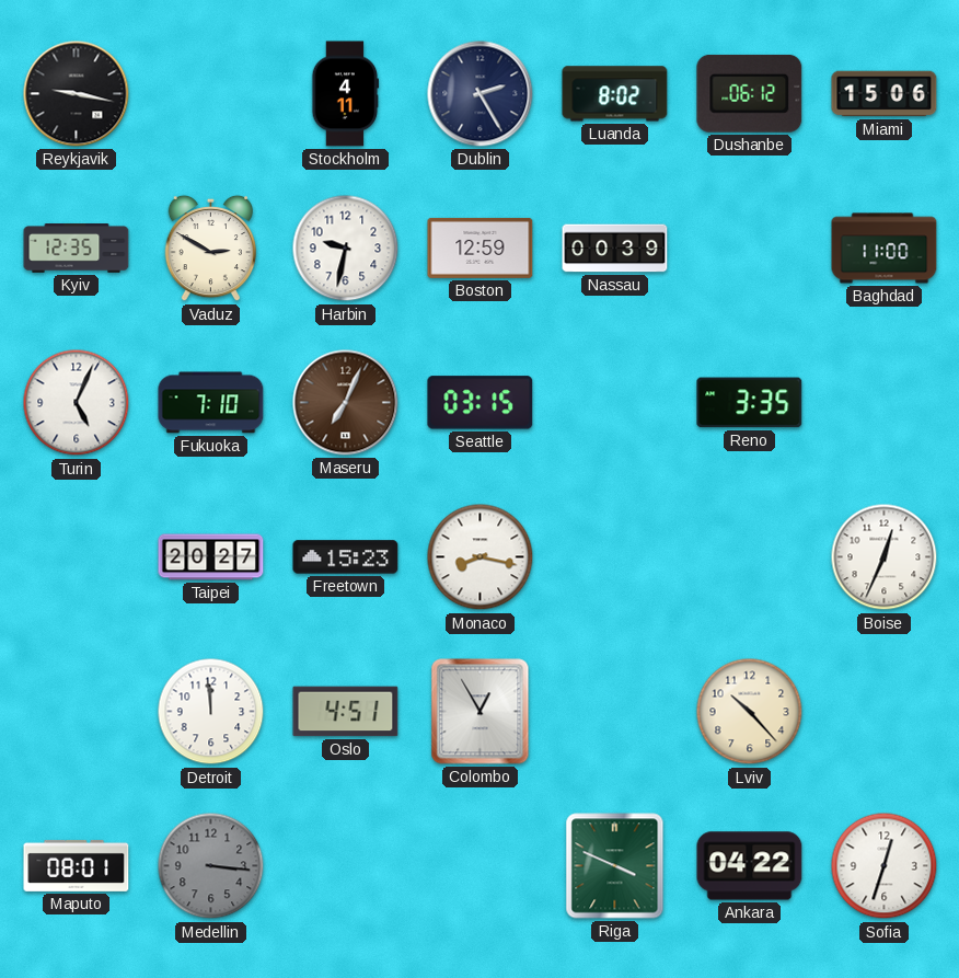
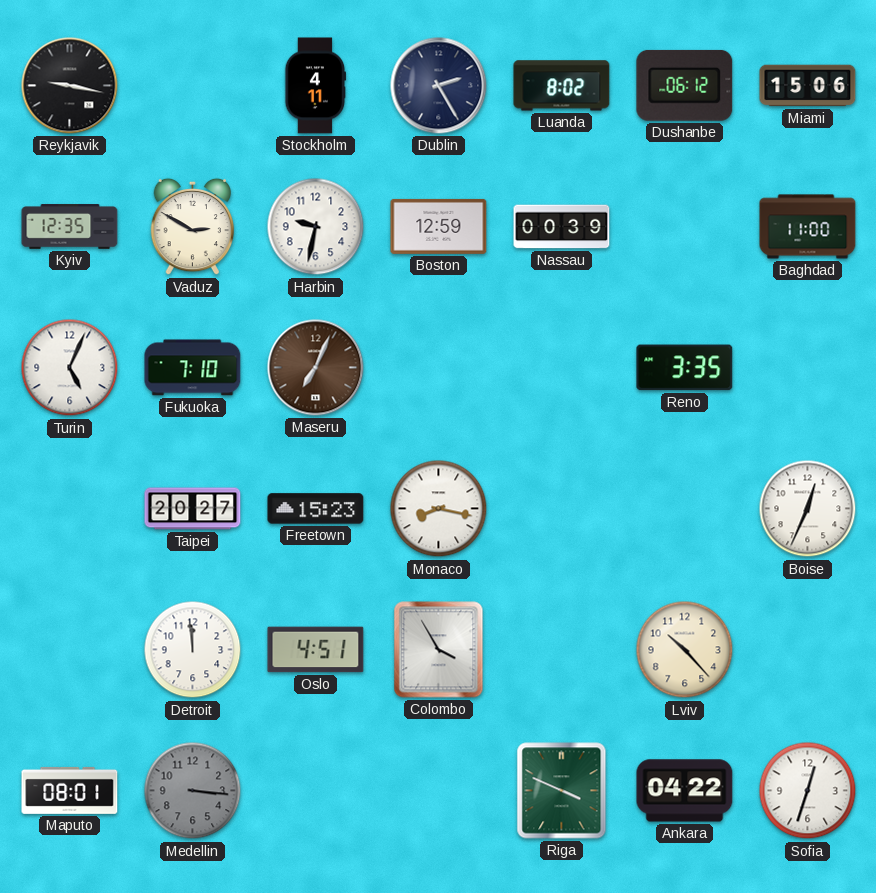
Seattle: 03:15 -> none
Colombo: 12:55 -> 3:55
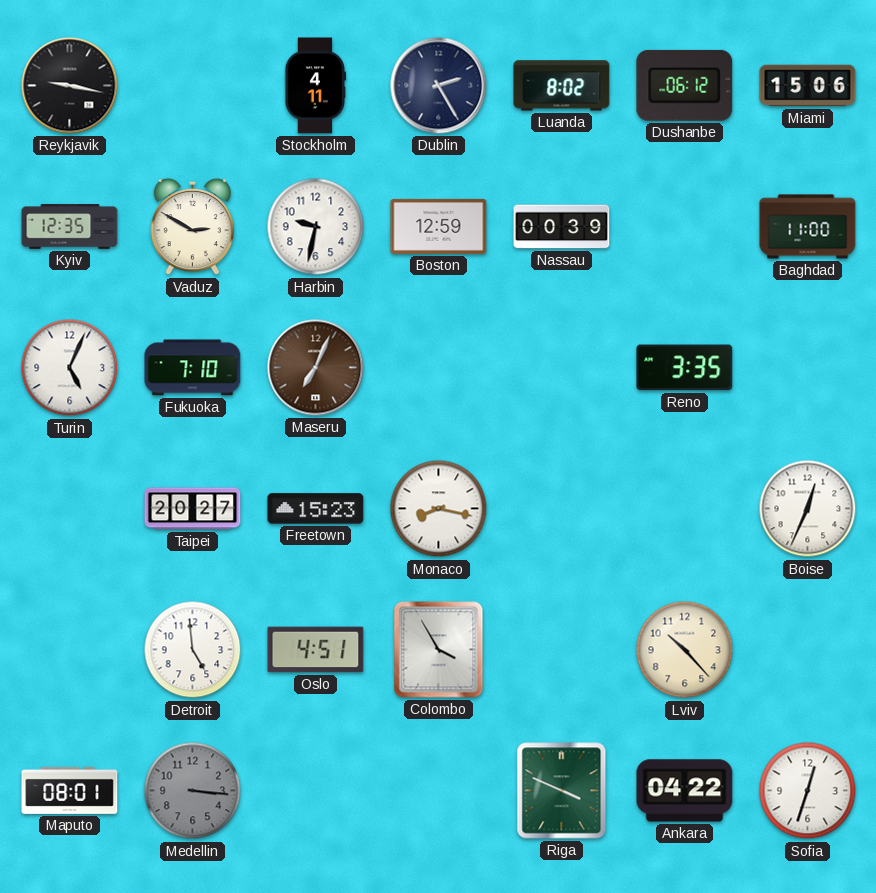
Detroit: 11:59 -> 4:59
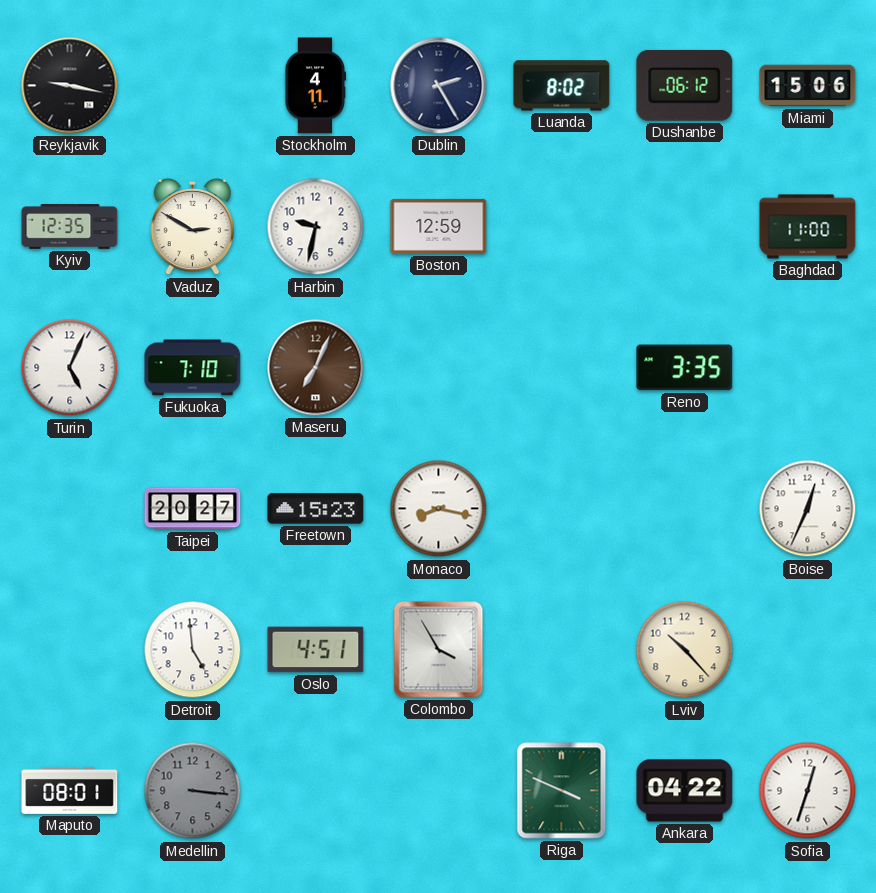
Nassau: 00:39 -> none
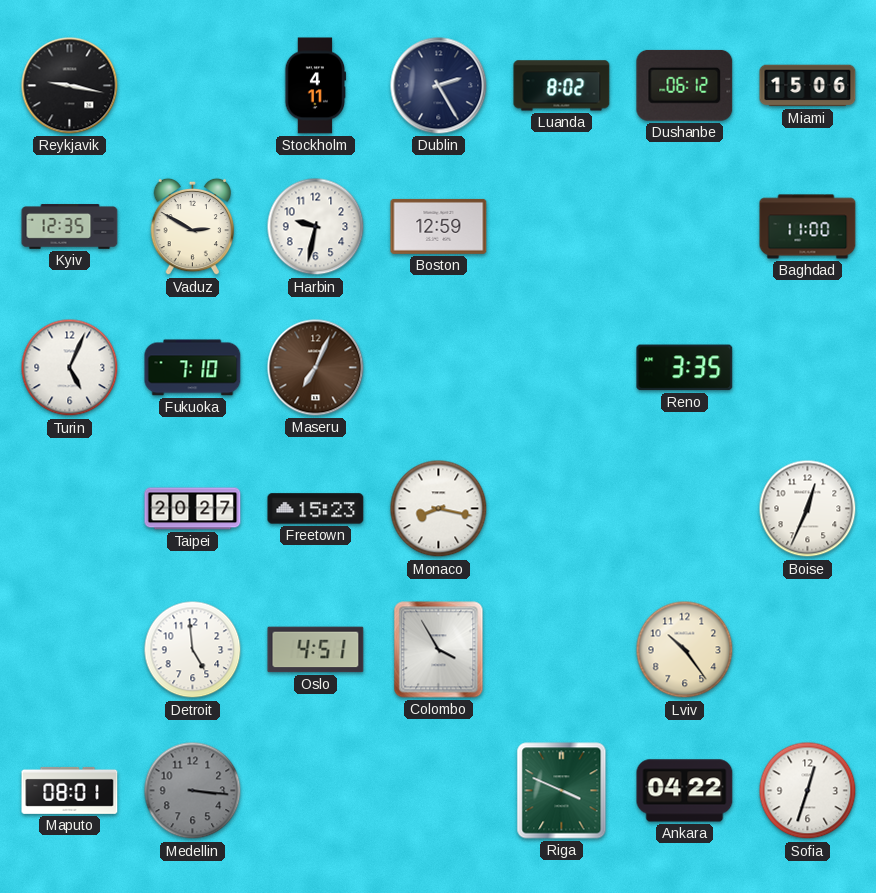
Lviv: 10:23 -> 10:24
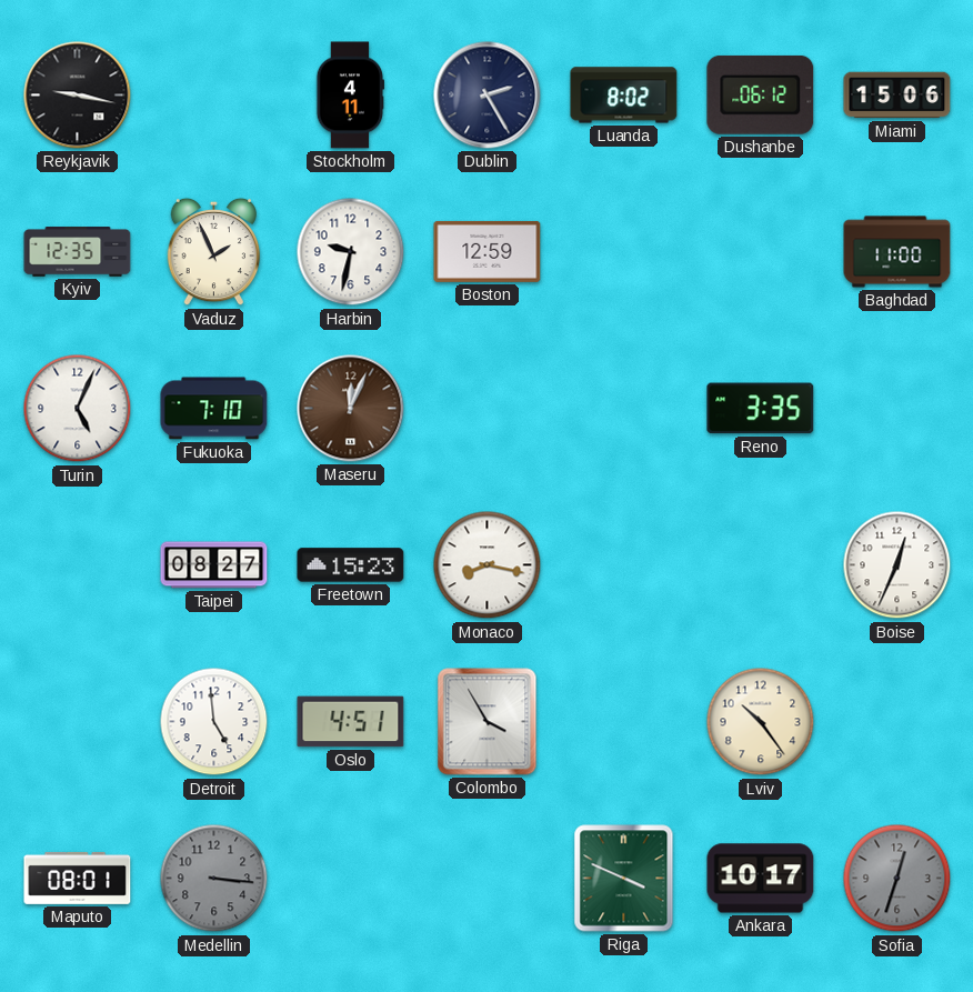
Vaduz: 2:50 -> 1:56
Maseru: 7:04 -> 12:04
Taipei: 20:27 -> 08:27
Ankara: 04:22 -> 10:17
Sofia dial: white -> grey
